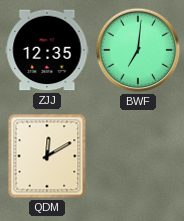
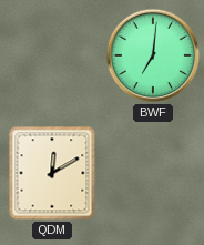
ZJJ: 12:35 -> none
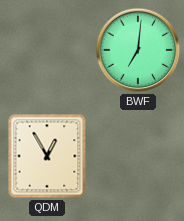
QDM: 12:10 -> 12:55
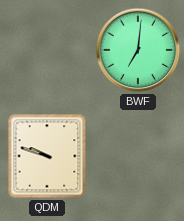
QDM: 12:55 -> 9:48
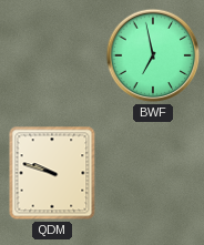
BWF: 7:01 -> 6:58
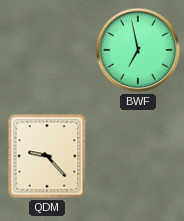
QDM: 9:48 -> 9:23
